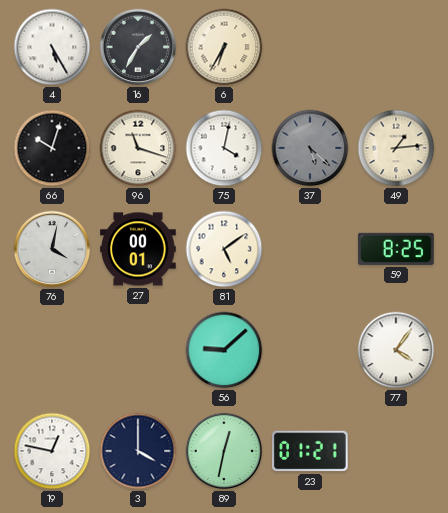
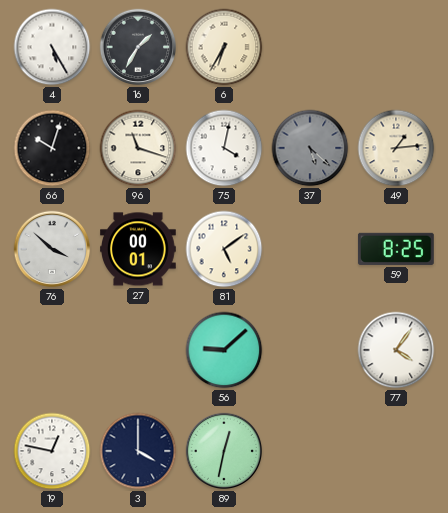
76: 4:02 -> 3:52
23: 01:21 -> none
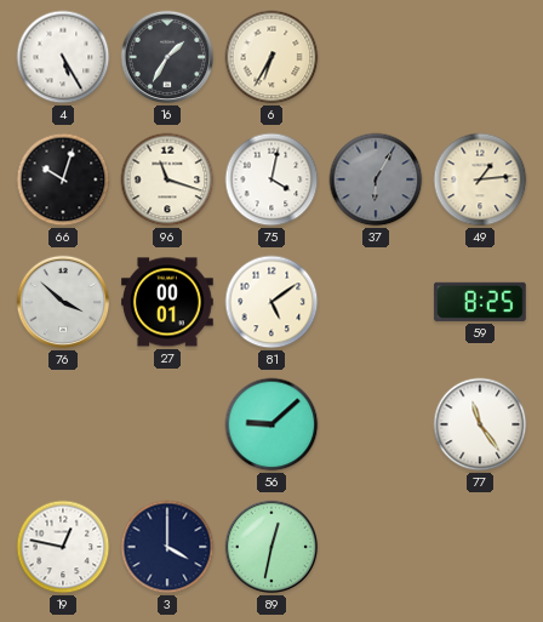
37: 5:22 -> 6:05
77: 4:06 -> 11:24
